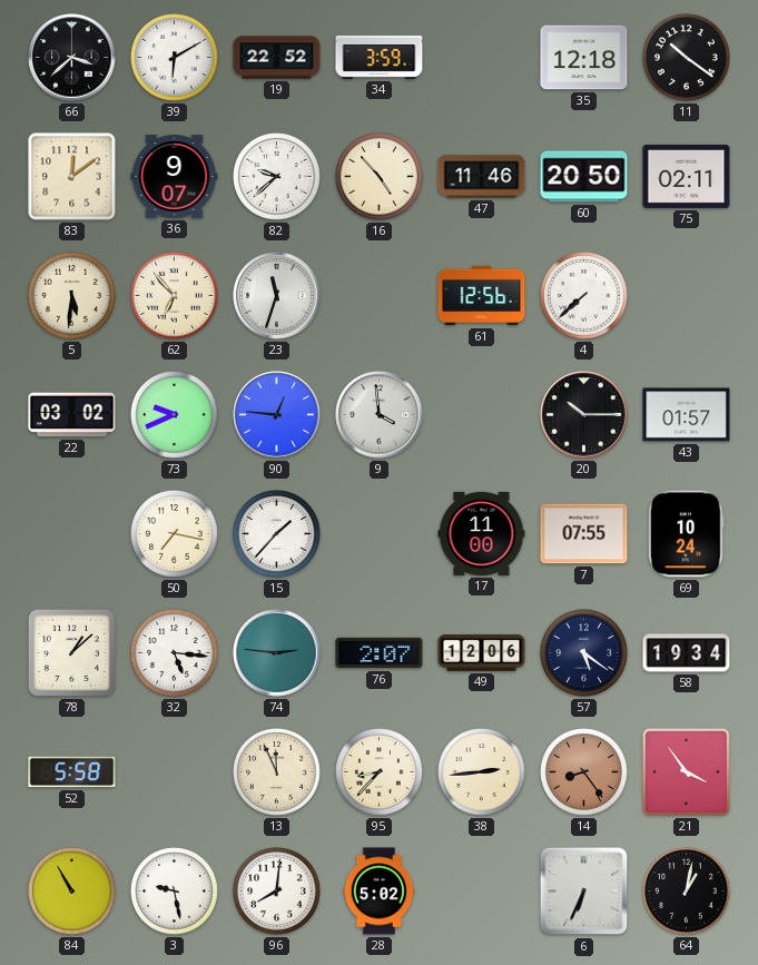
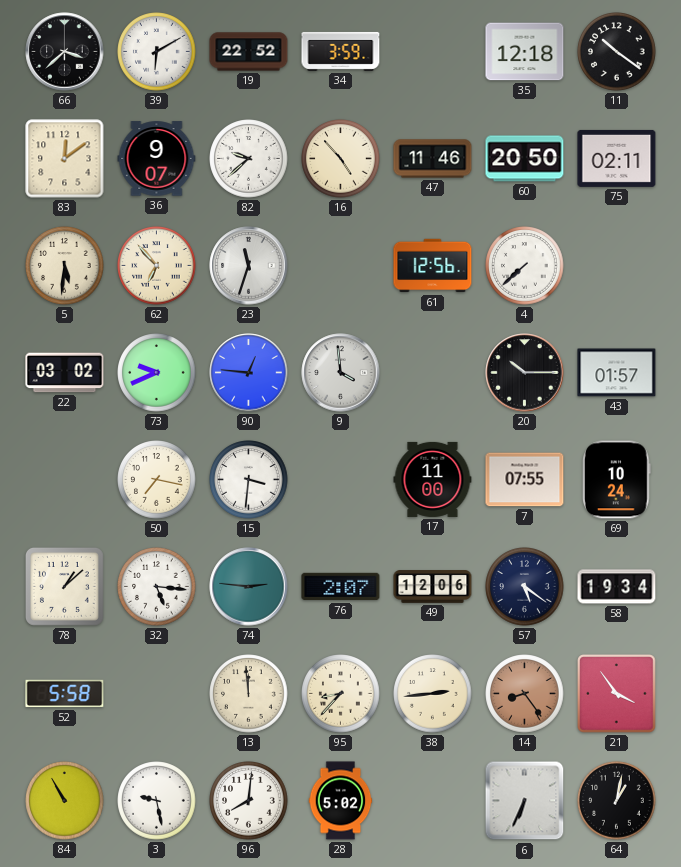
15: 1:37 -> 3:31
13: 11:56 -> 11:59
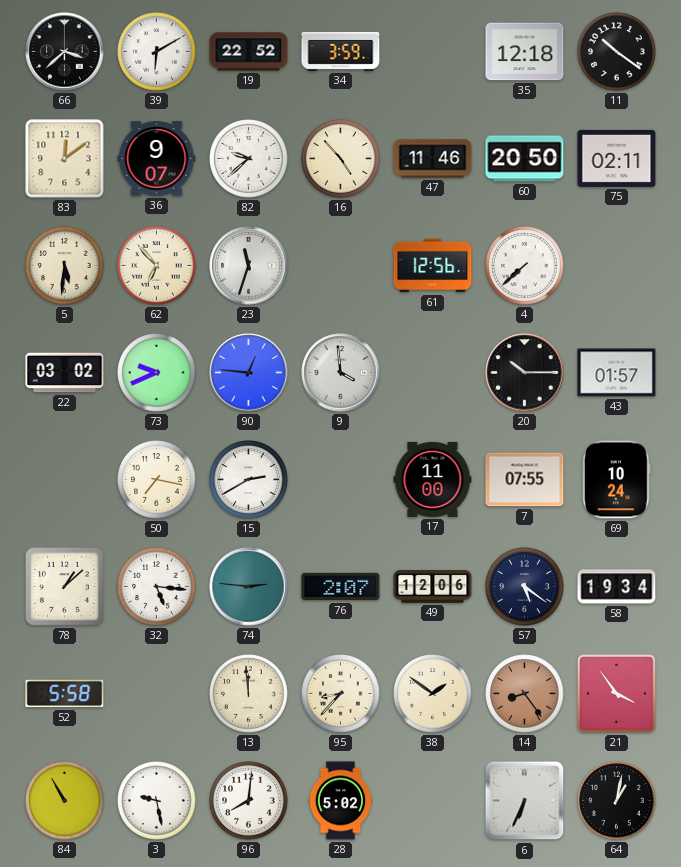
15: 3:31 -> 2:40
38: 2:44 -> 1:51
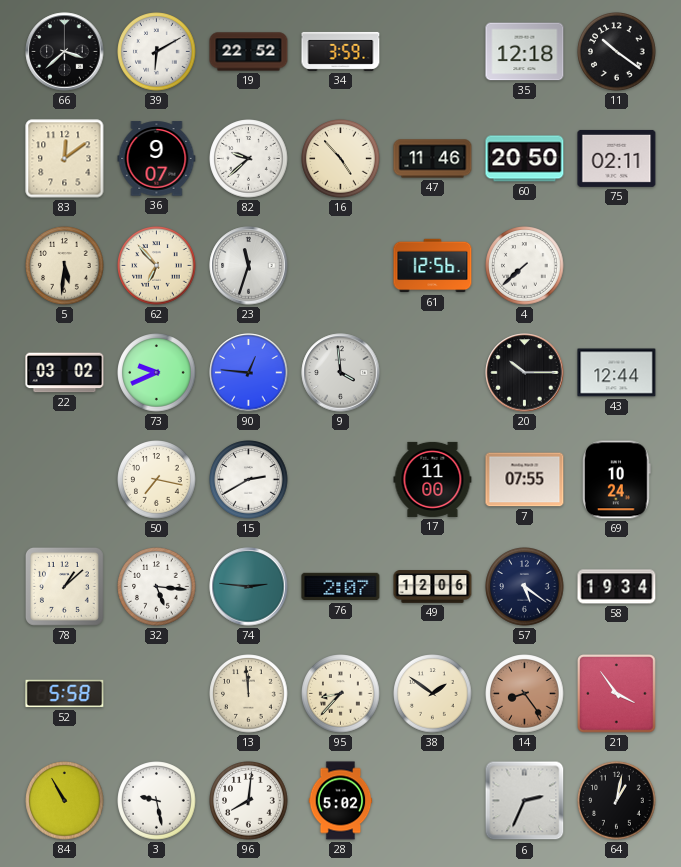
43: 01:57 -> 12:44
6: 6:34 -> 2:34
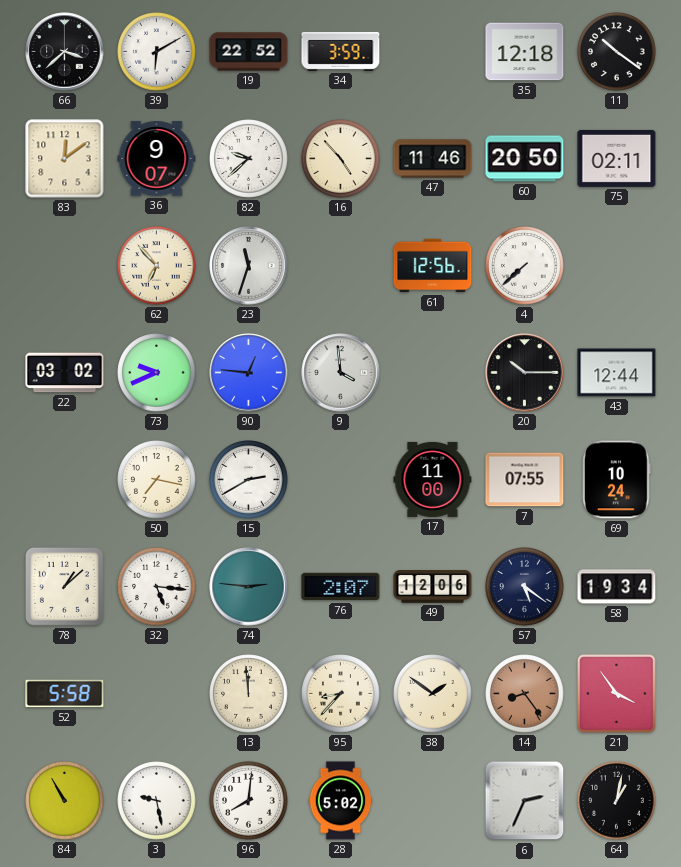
5: 5:31 -> none
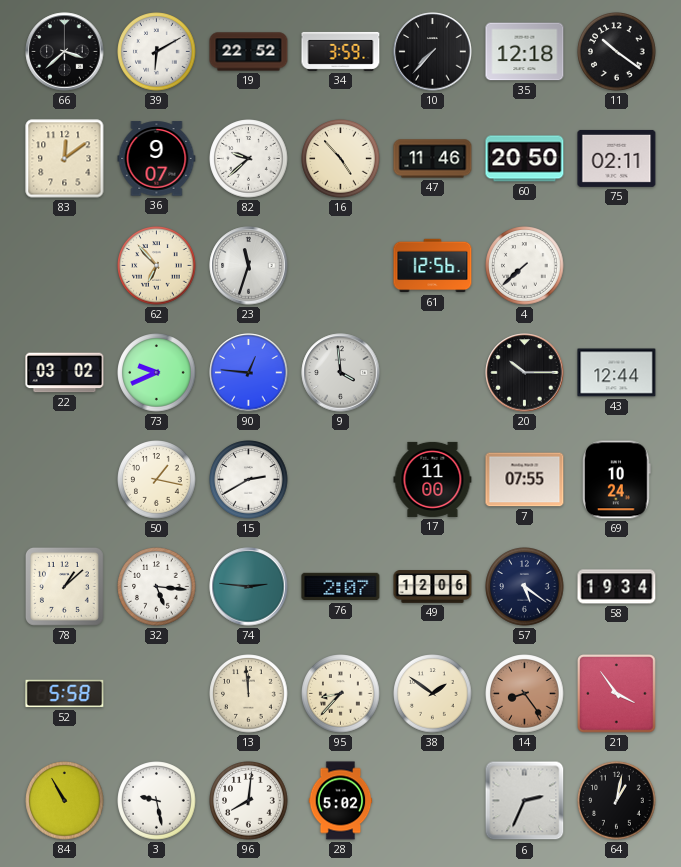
10: none -> 7:37
50: 7:17 -> 1:17
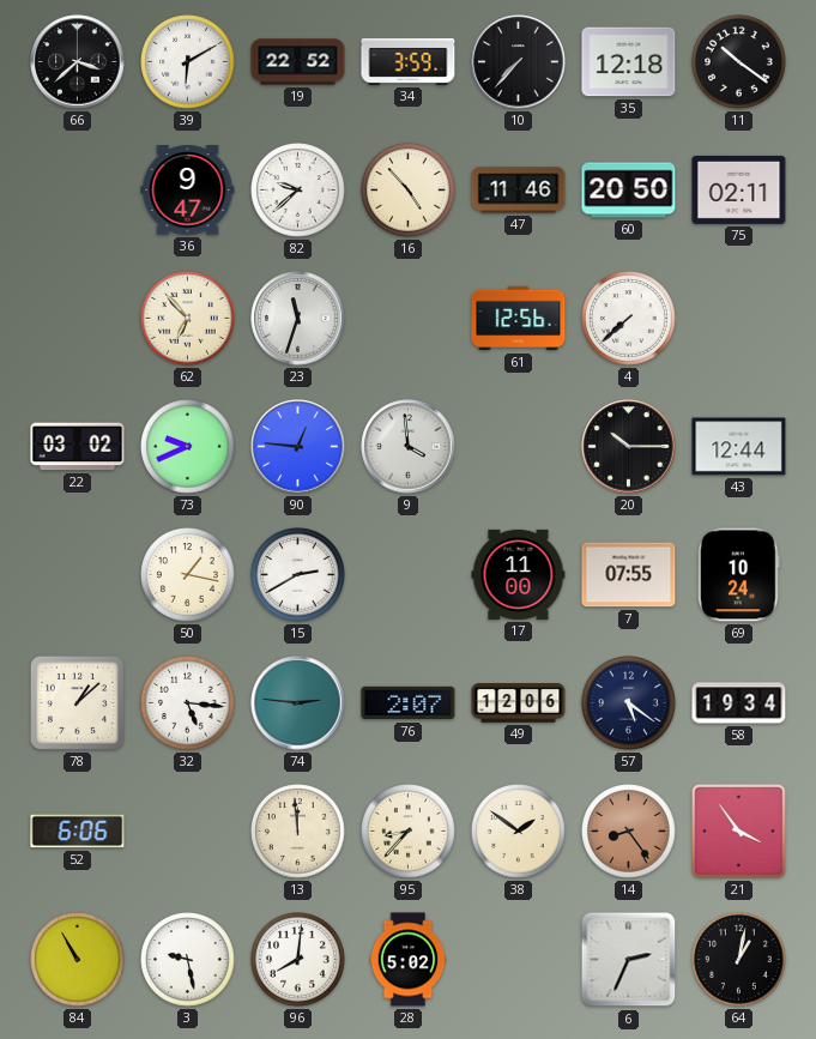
83: 12:09 -> none
36: 9:07 -> 9:47
52: 5:58 -> 6:06
